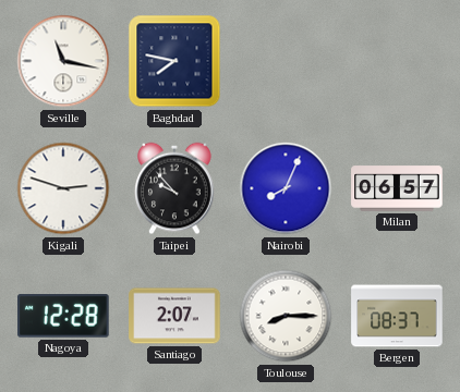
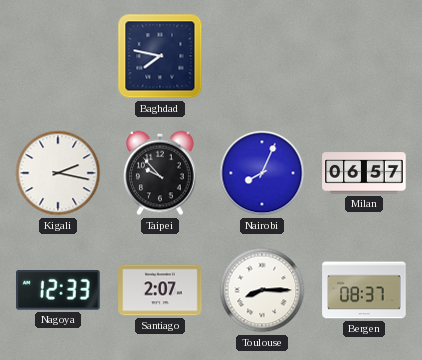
Seville: 11:17 -> none
Kigali: 2:48 -> 2:17
Nagoya: 12:28 -> 12:33
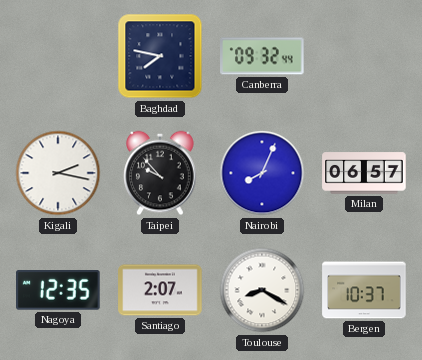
Canberra: none -> 09:32
Nagoya: 12:33 -> 12:35
Toulouse: 8:15 -> 8:20
Bergen: 08:37 -> 10:37
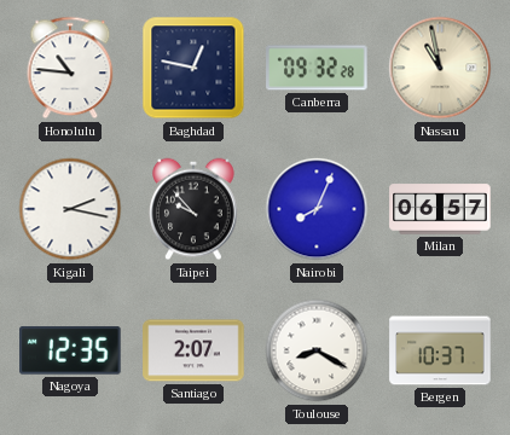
Honolulu: none -> 10:46
Baghdad: 7:47 -> 12:47
Canberra: 09:32:44 -> 09:32:28
Nassau: none -> 10:58
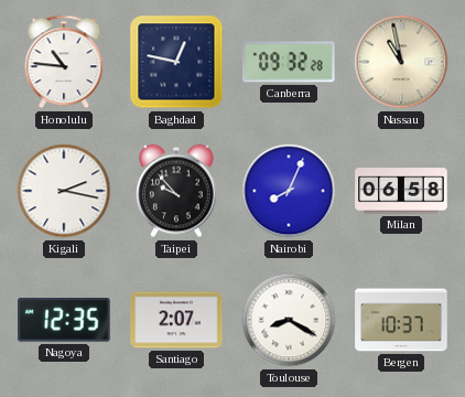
Milan: 06:57 -> 06:58
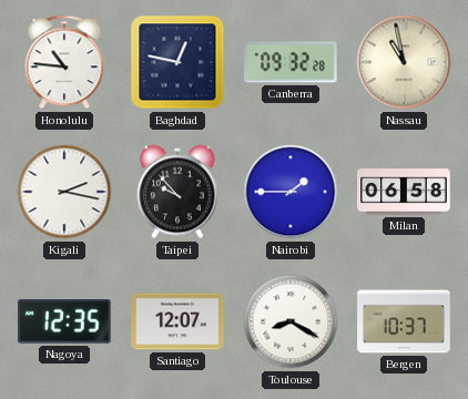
Nairobi: 8:04 -> 1:45
Santiago: 2:07 -> 12:07
